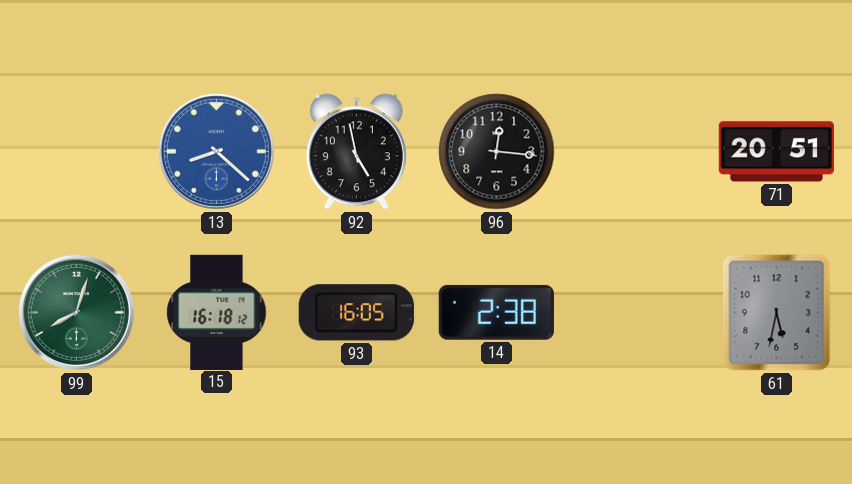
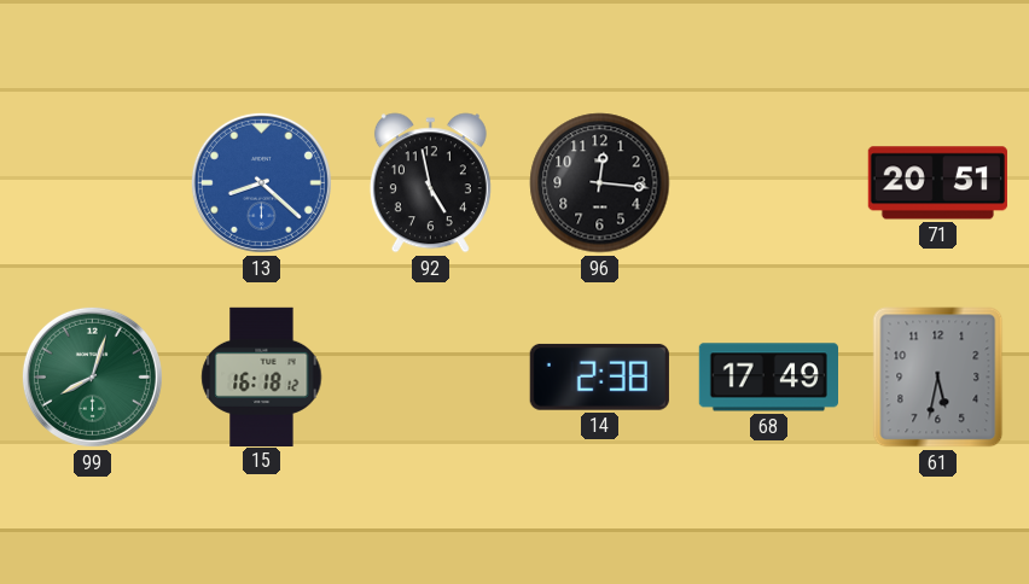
93: 16:05 -> none
68: none -> 17:49
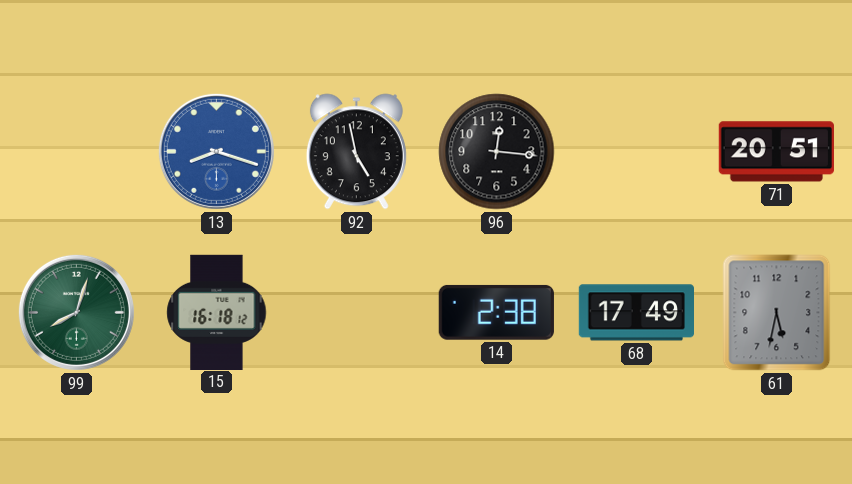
13: 8:22 -> 8:18
